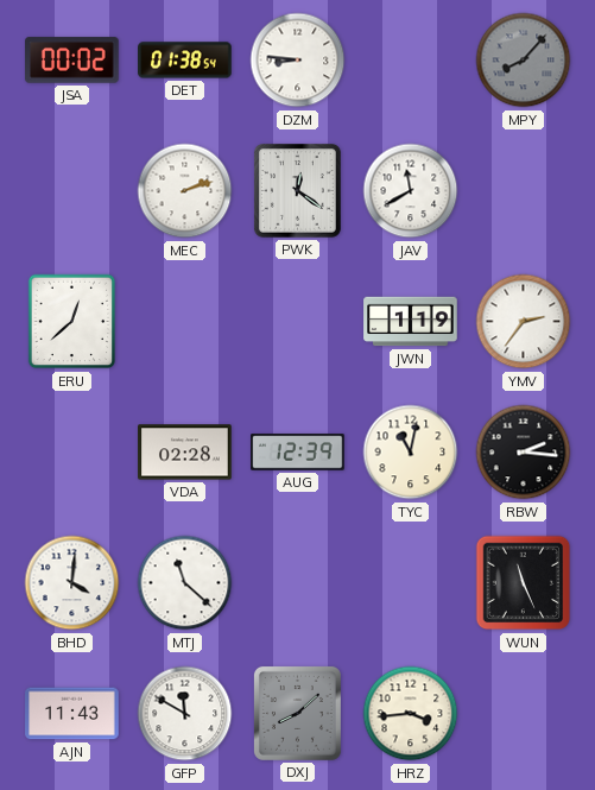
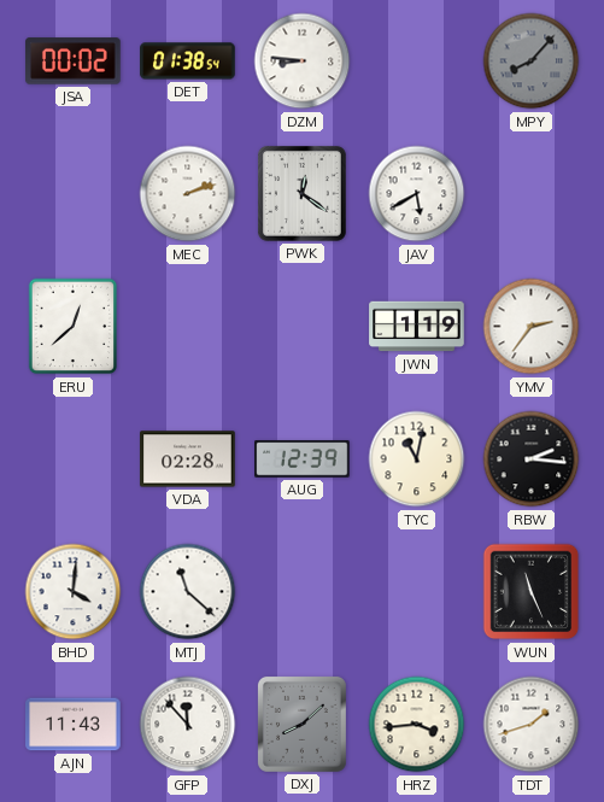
JAV: 11:40 -> 5:40
GFP: 11:50 -> 11:53
TDT: none -> 1:42
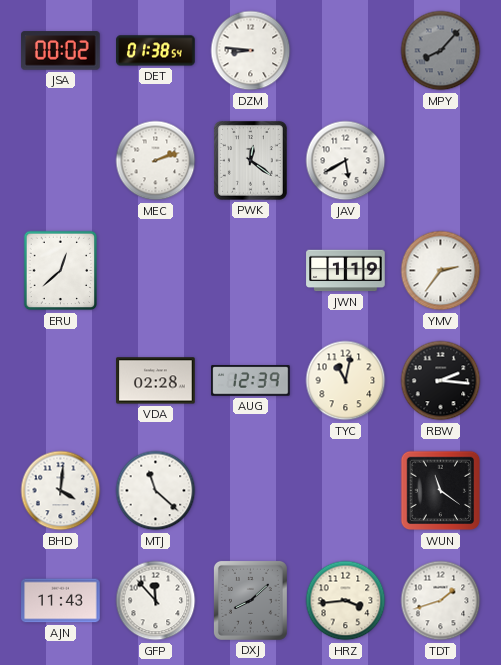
WUN: 11:26 -> 11:21
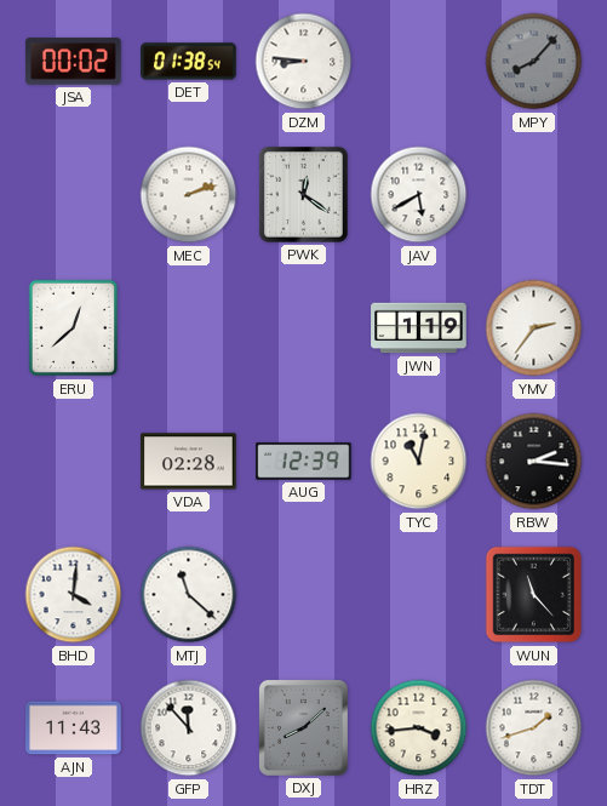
WUN: 11:21 -> 11:23
